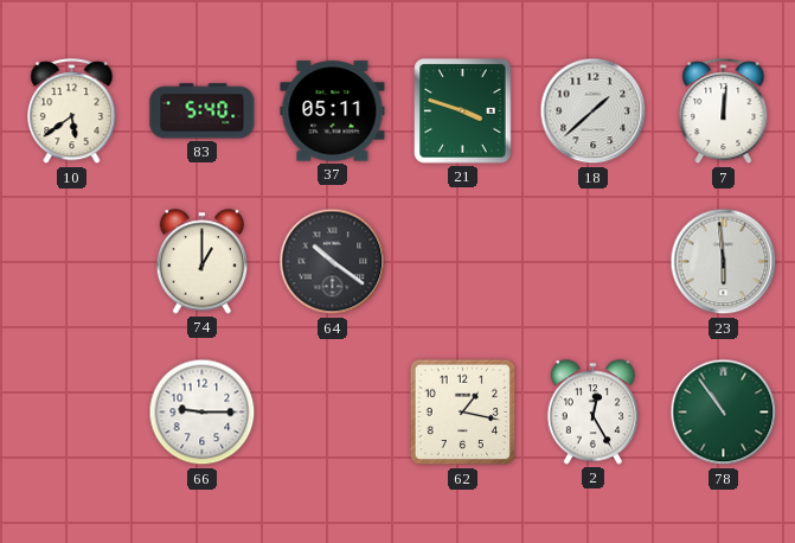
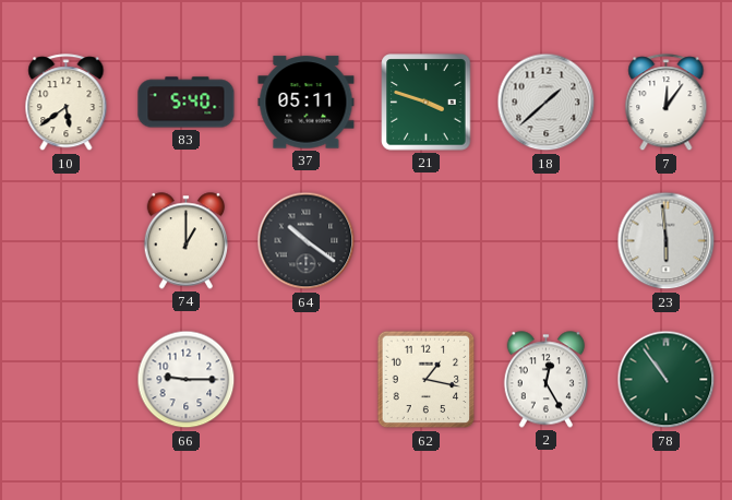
7: 12:01 -> 12:06
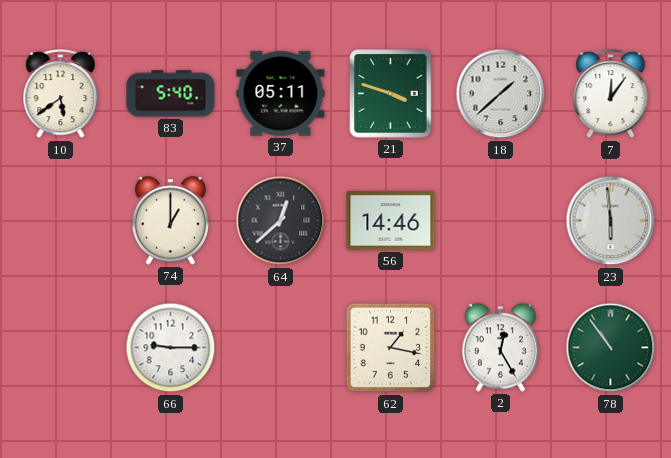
64: 10:21 -> 12:38
56: none -> 14:46
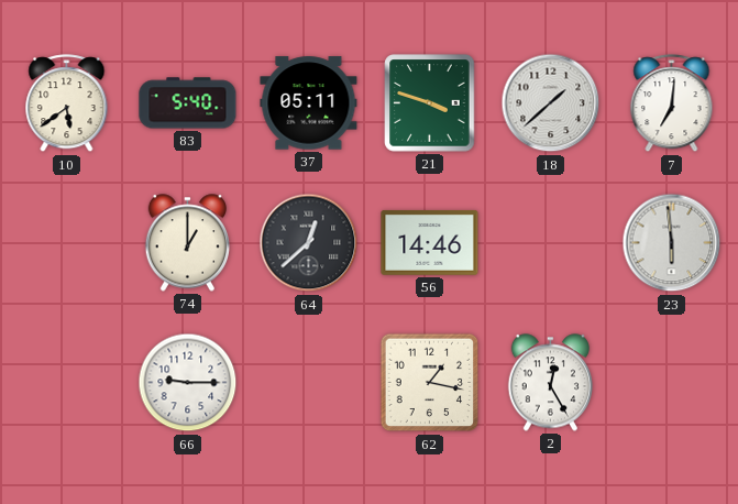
7: 12:06 -> 7:01
78: 10:54 -> none
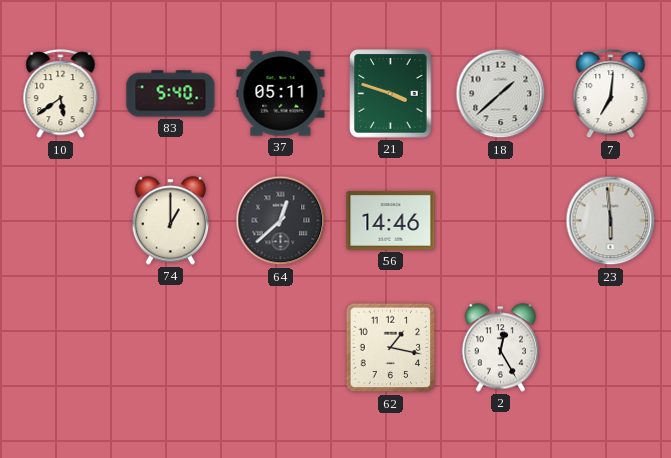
66: 9:15 -> none
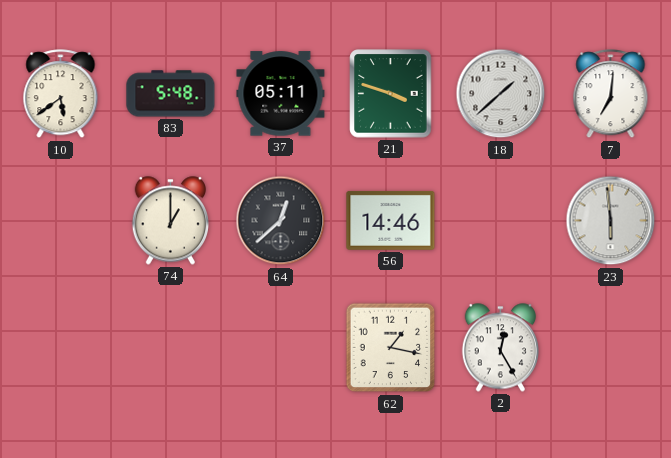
83: 5:40 -> 5:48
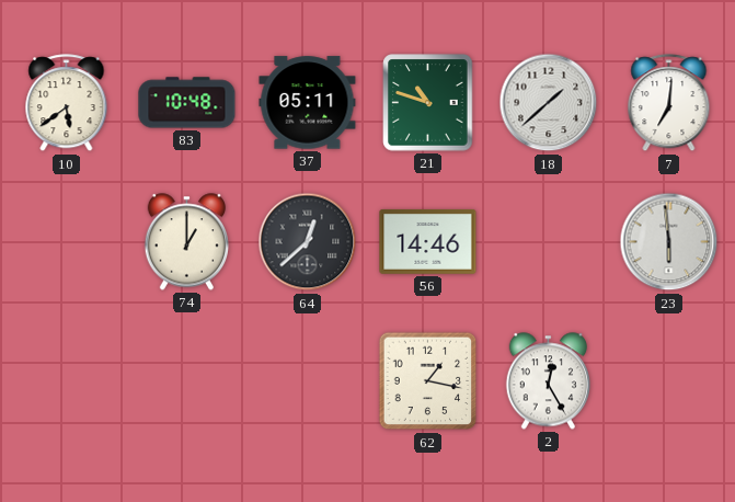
83: 5:48 -> 10:48
21: 3:48 -> 10:48
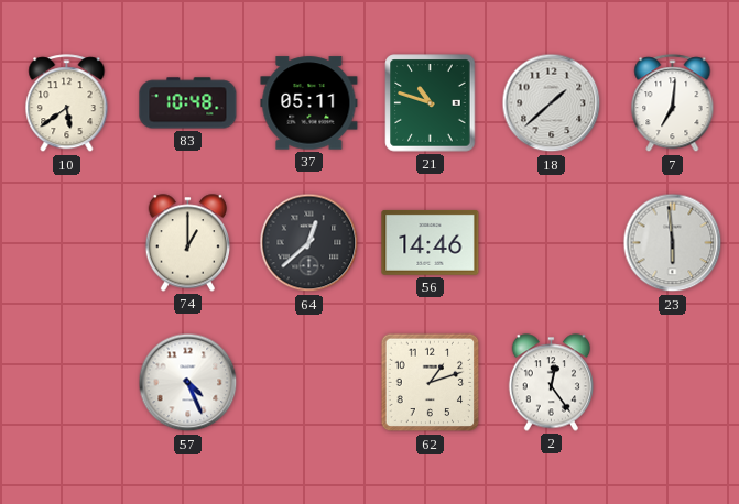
57: none -> 4:26
62: 1:17 -> 1:12
2: 12:25 -> 12:24
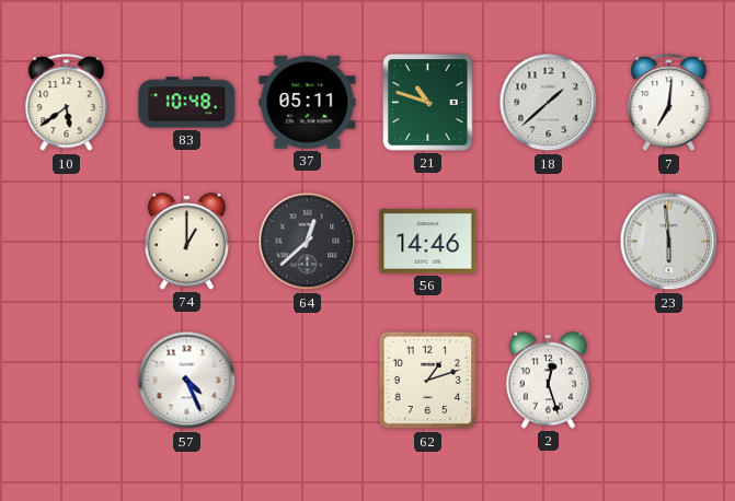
2: 12:24 -> 12:27
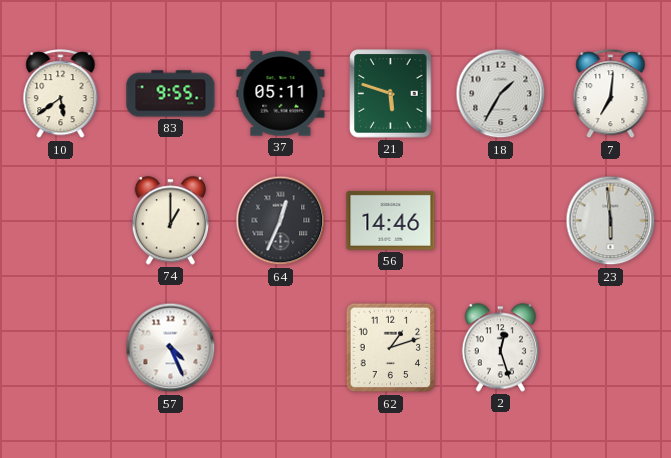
83: 10:48 -> 9:55
21: 10:48 -> 5:48
18: 1:38 -> 1:35
64: 12:38 -> 12:34
